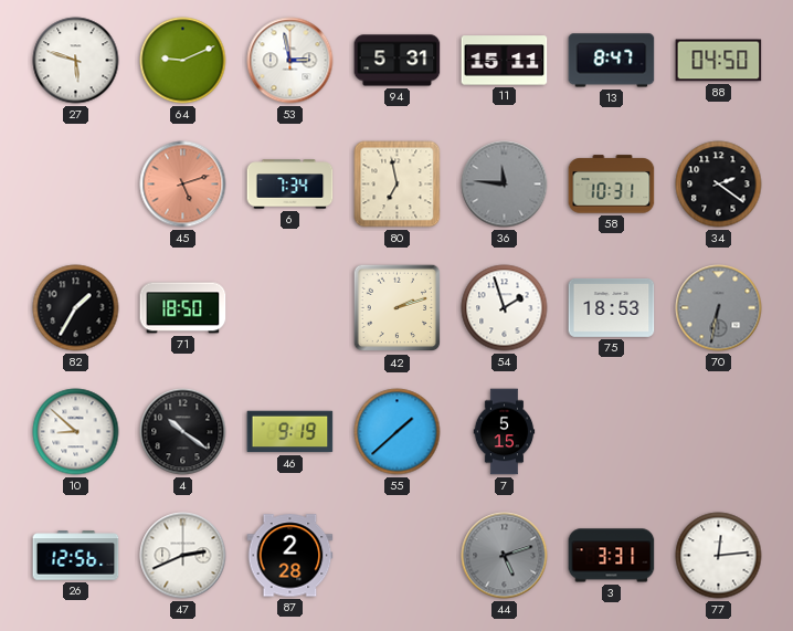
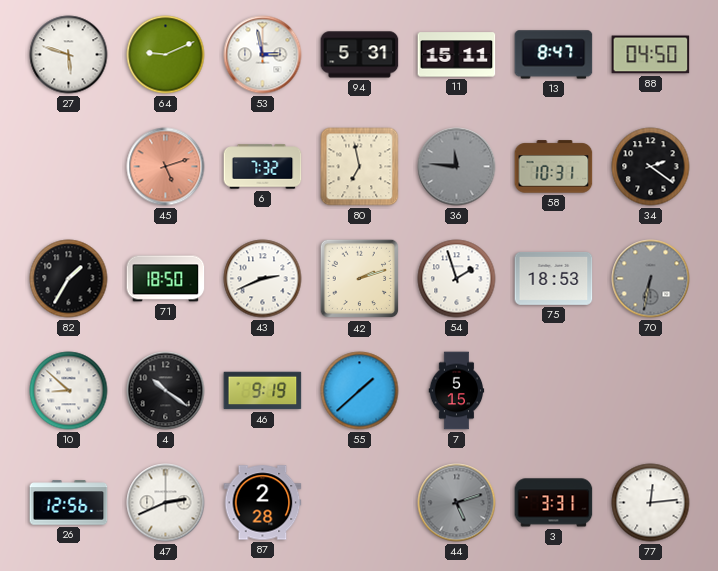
6: 7:34 -> 7:32
43: none -> 2:41
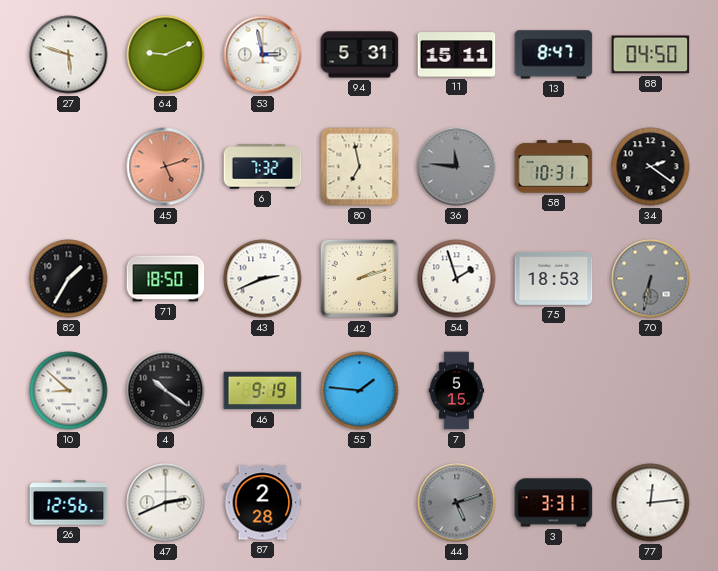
55: 1:38 -> 1:46
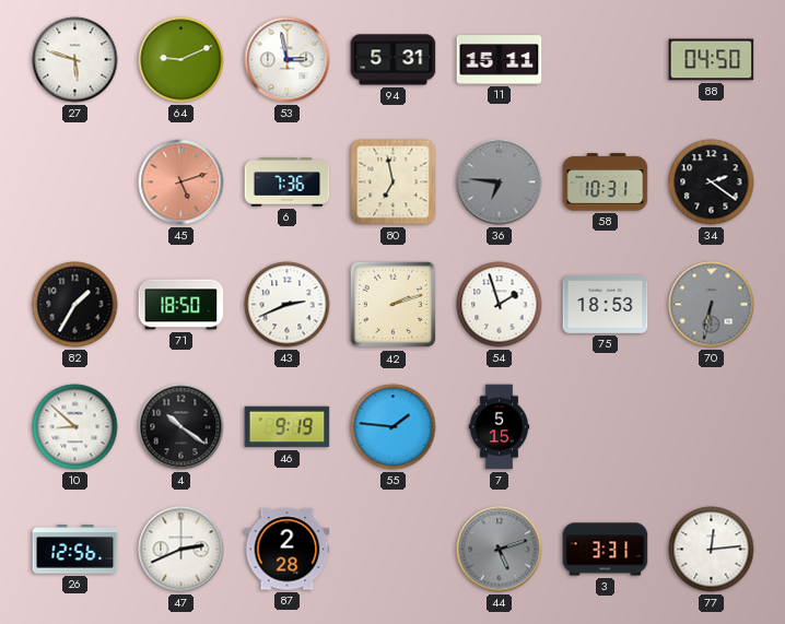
13: 8:47 -> none
6: 7:32 -> 7:36
36: 11:46 -> 6:46
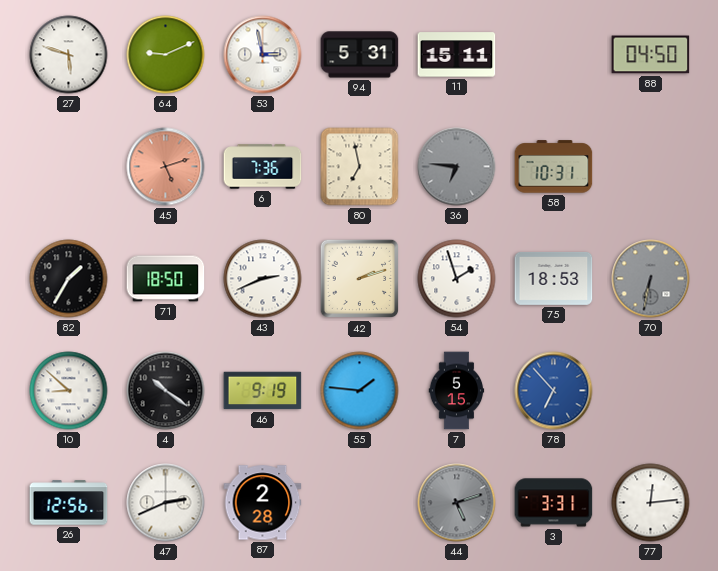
34: 2:21 -> none
78: none -> 6:53
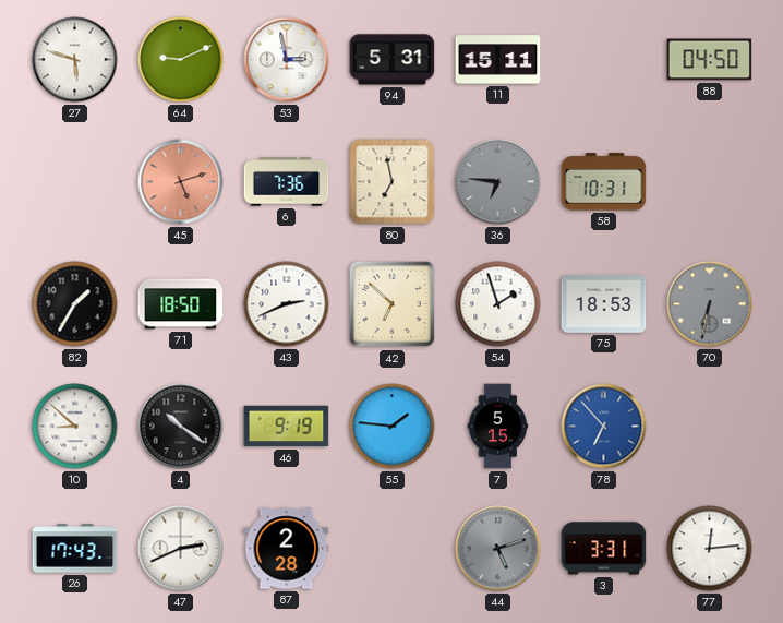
42: 2:12 -> 6:52
26: 12:56 -> 17:43
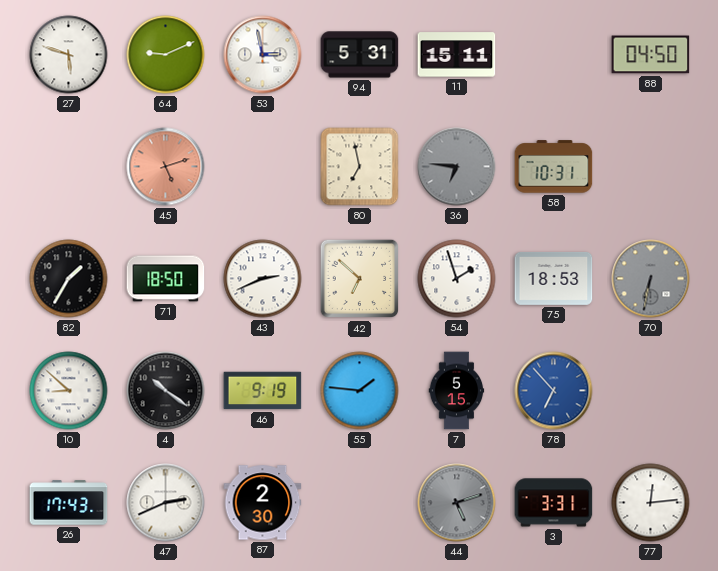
6: 7:36 -> none
87: 2:28 -> 2:30
